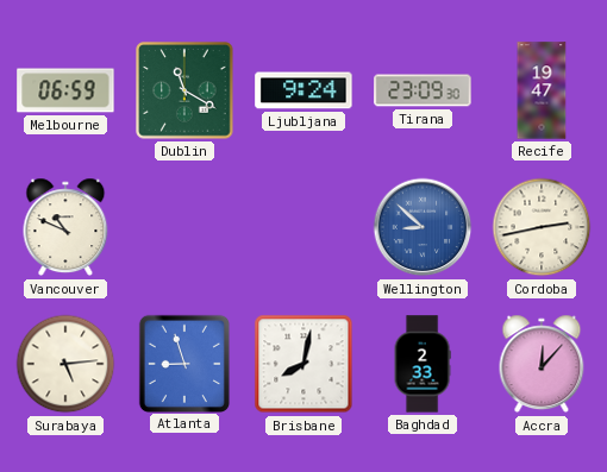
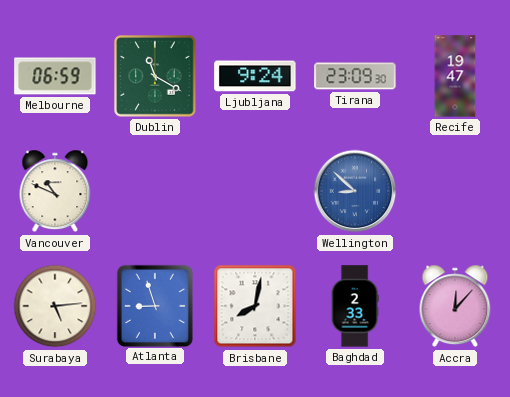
Cordoba: 2:43 -> none
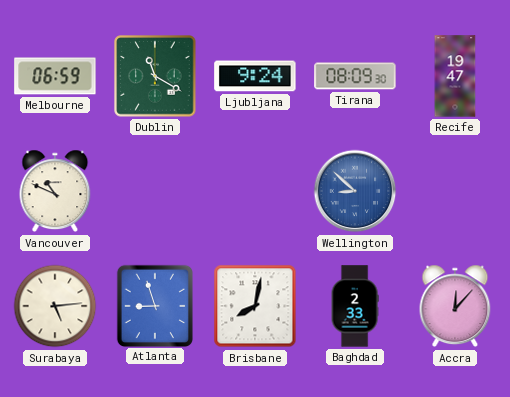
Tirana: 23:09 -> 08:09
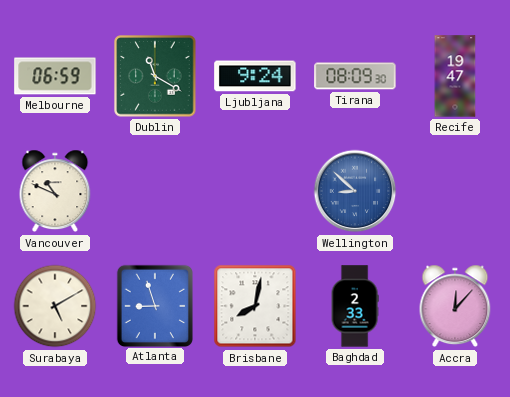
Surabaya: 5:14 -> 5:10
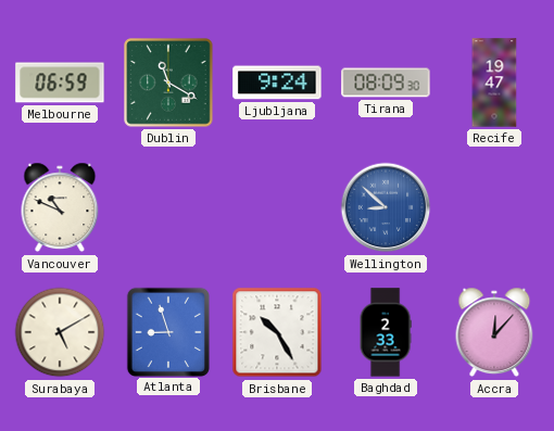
Brisbane: 8:02 -> 10:25
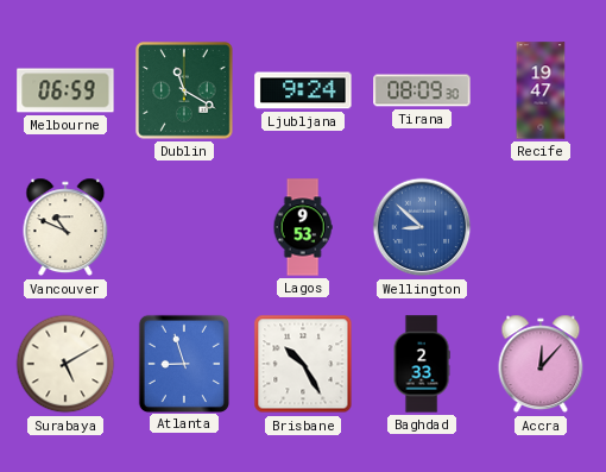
Lagos: none -> 9:53
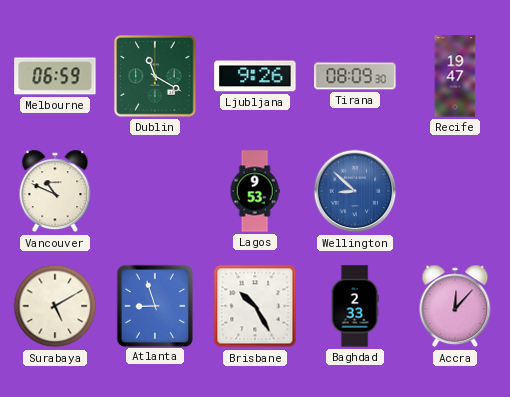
Ljubljana: 9:24 -> 9:26
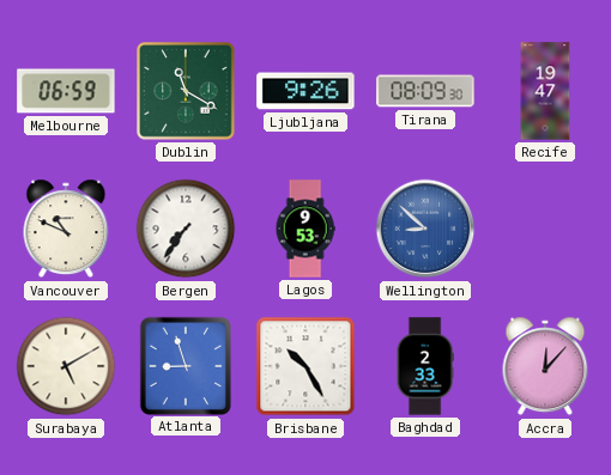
Bergen: none -> 7:36
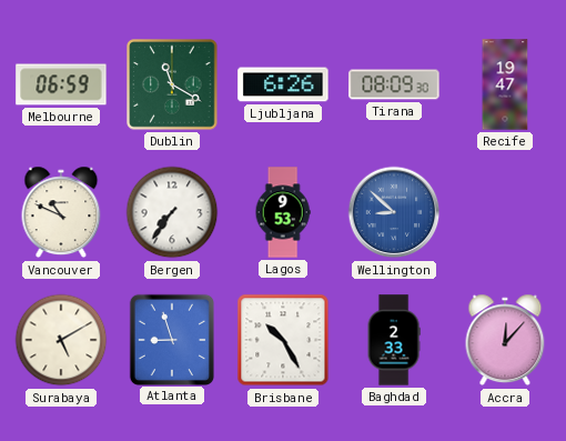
Ljubljana: 9:26 -> 6:26
